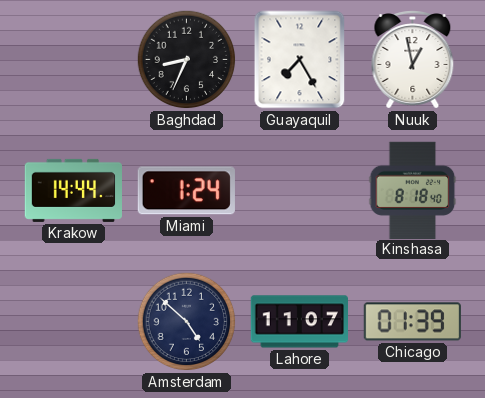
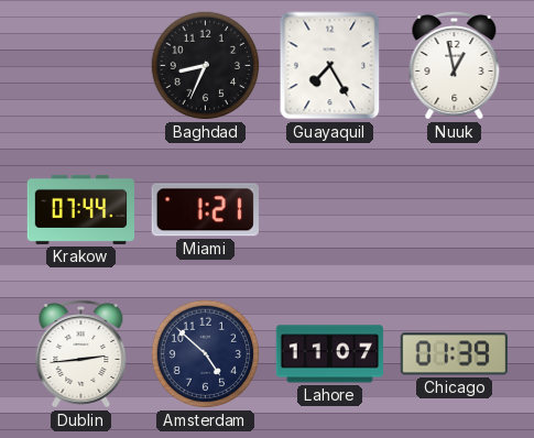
Krakow: 14:44 -> 07:44
Miami: 1:24 -> 1:21
Kinshasa: 8:18 -> none
Dublin: none -> 2:44
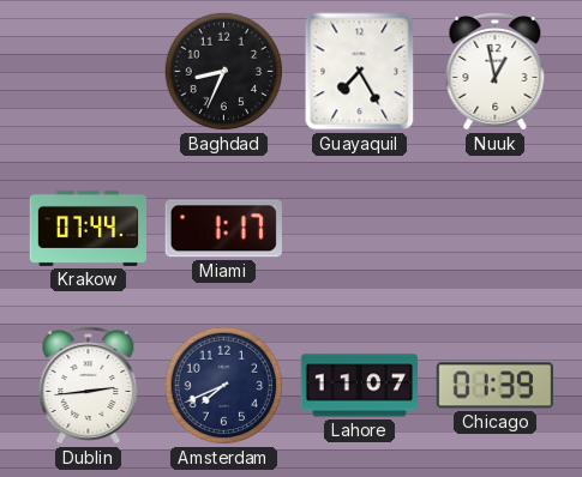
Miami: 1:21 -> 1:17
Amsterdam: 4:52 -> 7:41
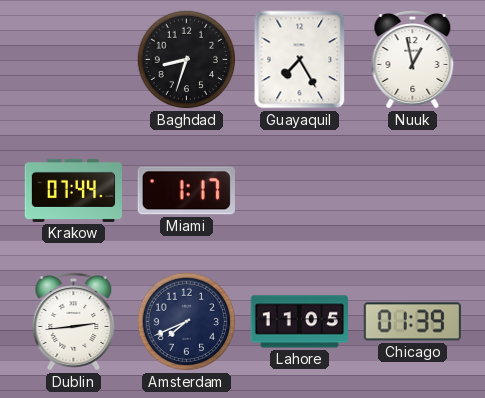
Baghdad: 8:34 -> 8:33
Lahore: 11:07 -> 11:05
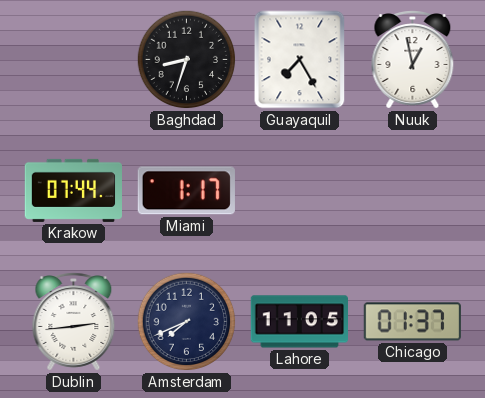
Chicago: 01:39 -> 01:37
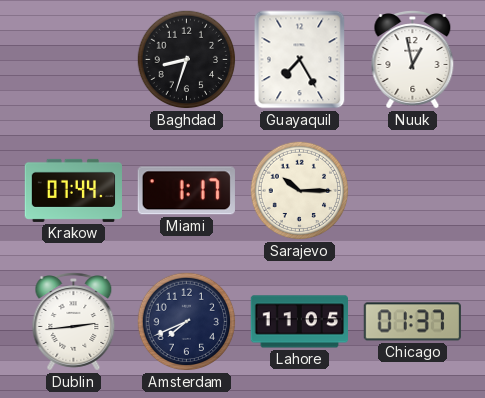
Sarajevo: none -> 10:15
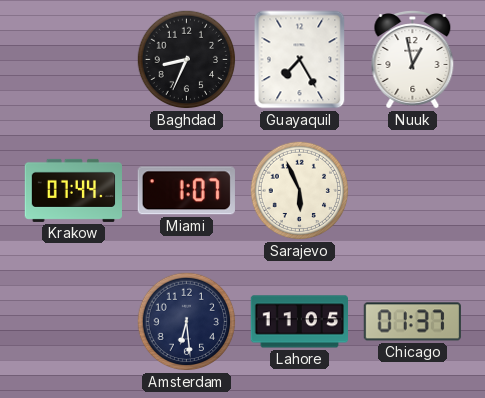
Baghdad: 8:33 -> 8:34
Miami: 1:17 -> 1:07
Sarajevo: 10:15 -> 5:56
Dublin: 2:44 -> none
Amsterdam: 7:41 -> 6:29
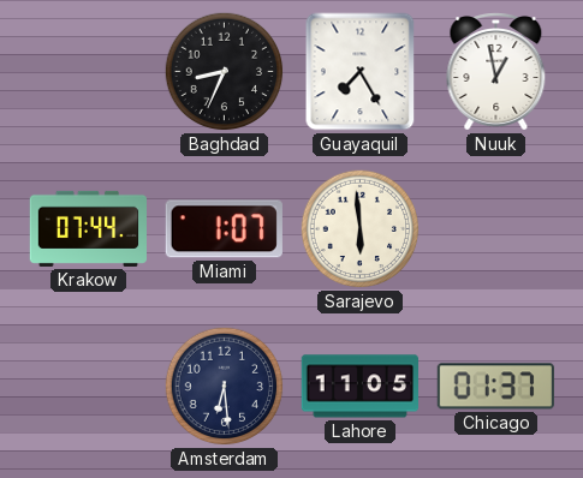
Sarajevo: 5:56 -> 5:59
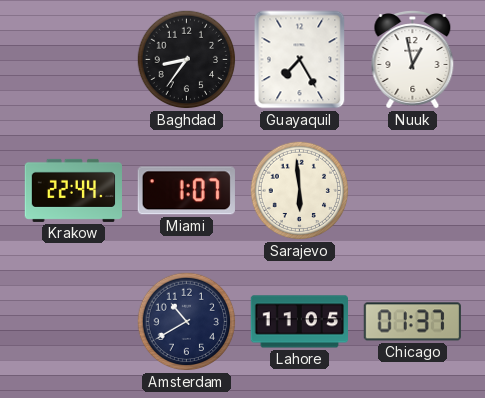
Baghdad: 8:34 -> 8:36
Krakow: 07:44 -> 22:44
Amsterdam: 6:29 -> 10:40
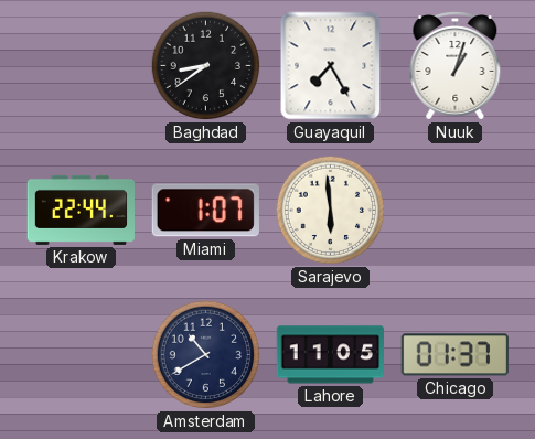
Baghdad: 8:36 -> 8:39
Nuuk: 12:58 -> 1:03
